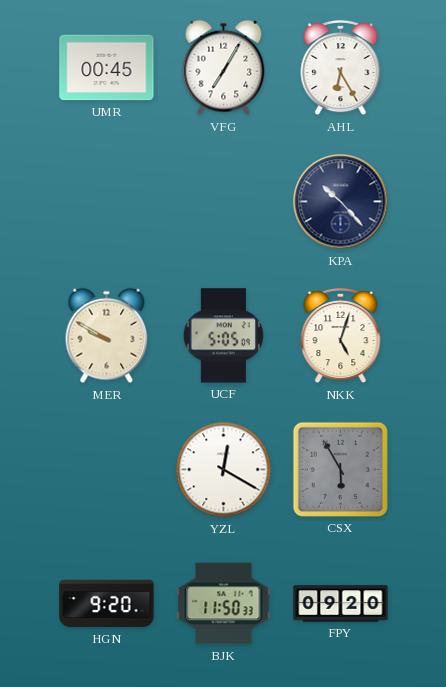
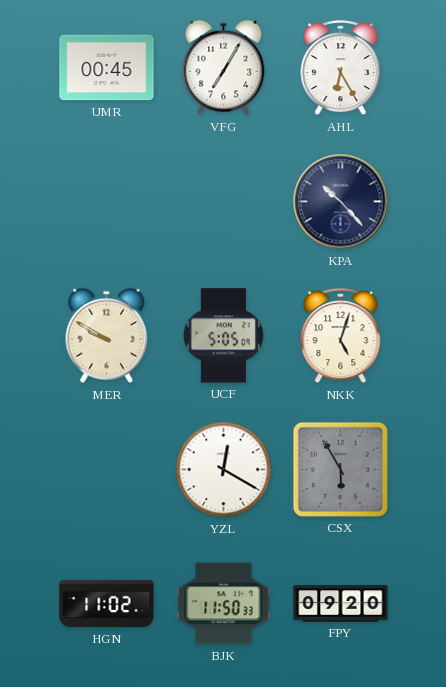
HGN: 9:20 -> 11:02
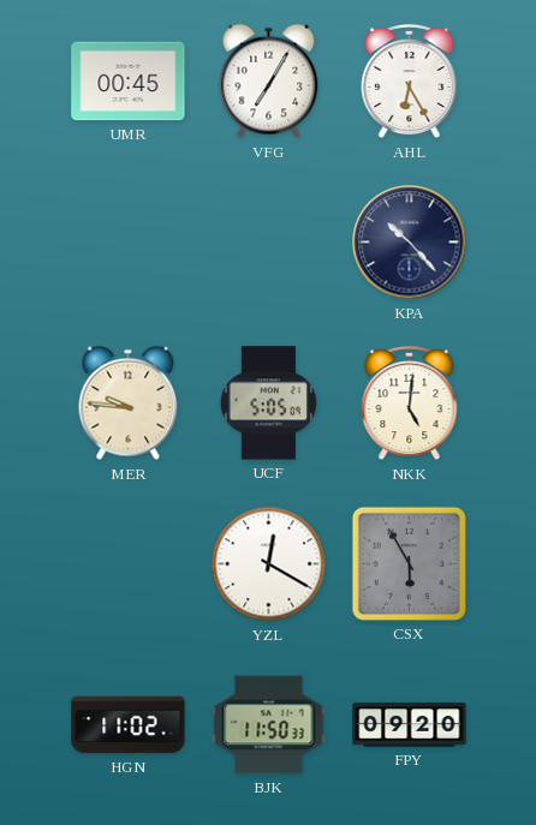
MER: 9:50 -> 9:46
NKK: 5:03 -> 5:01
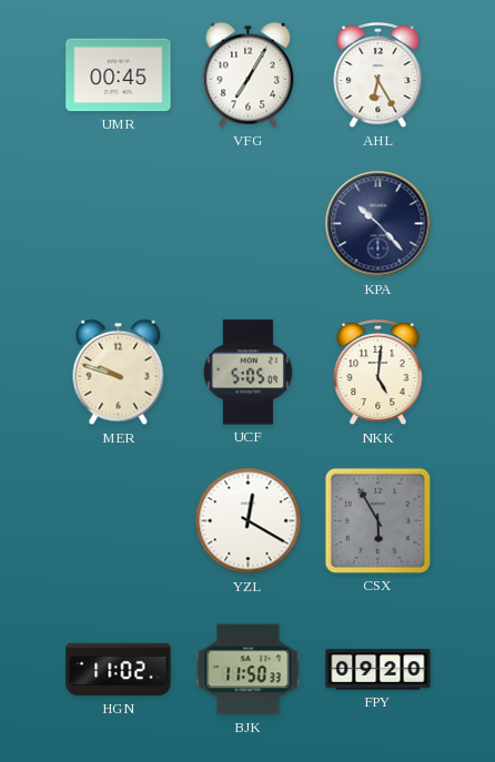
MER: 9:46 -> 9:48
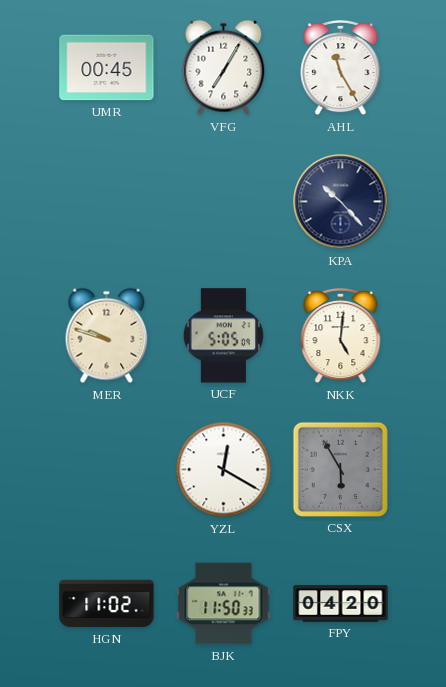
AHL: 6:25 -> 11:25
FPY: 09:20 -> 04:20
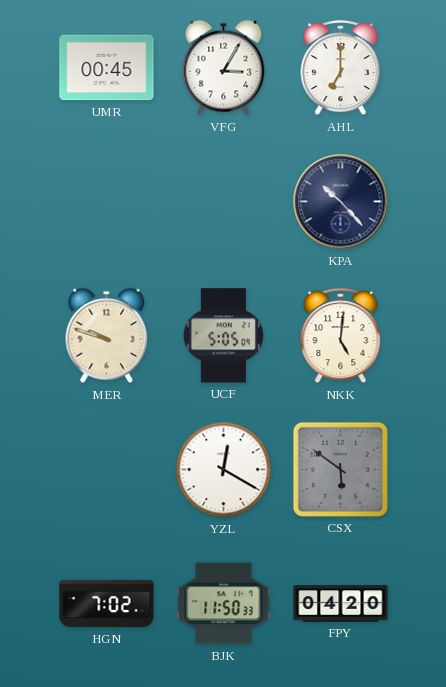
VFG: 7:05 -> 3:05
AHL: 11:25 -> 7:00
CSX: 5:55 -> 5:51
HGN: 11:02 -> 7:02
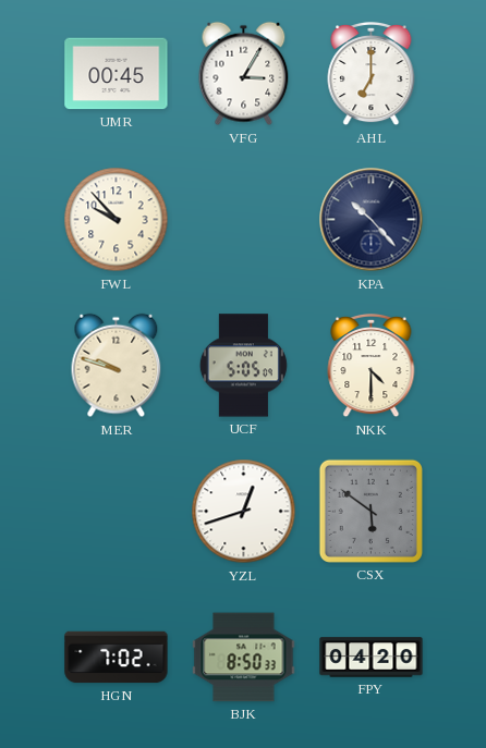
FWL: none -> 9:53
NKK: 5:01 -> 4:30
YZL: 12:20 -> 12:42
BJK: 11:50 -> 8:50
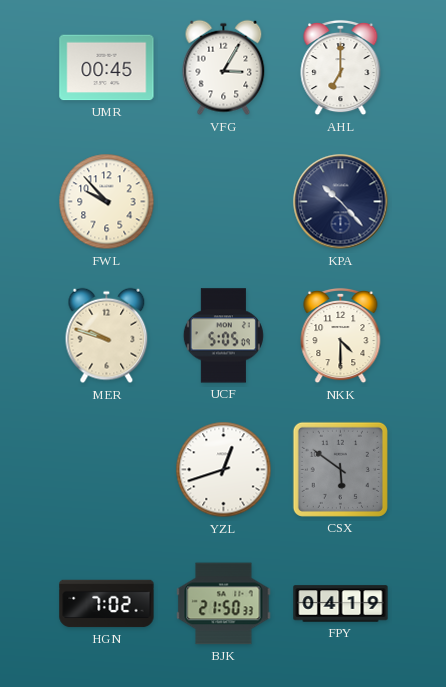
BJK: 8:50 -> 21:50
FPY: 04:20 -> 04:19
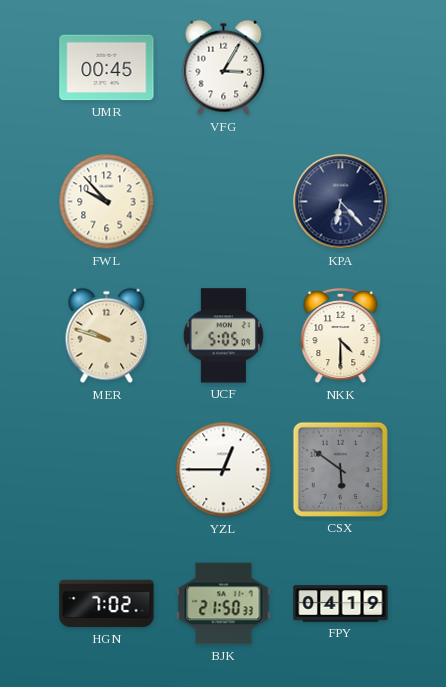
AHL: 7:00 -> none
KPA: 10:23 -> 6:23
YZL: 12:42 -> 12:45
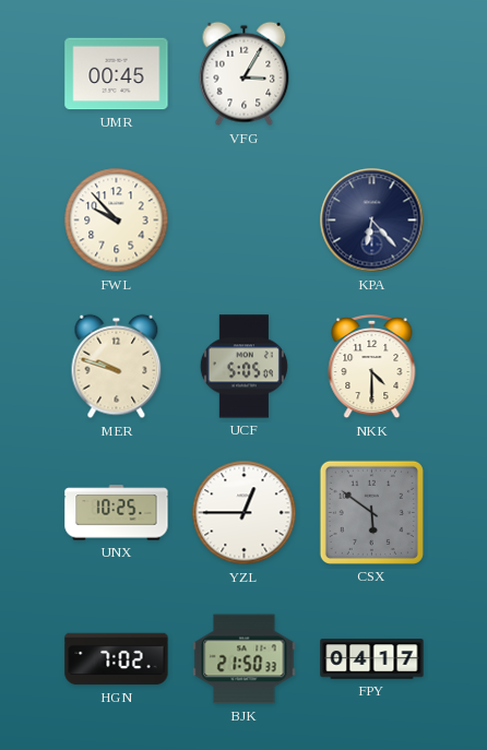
UNX: none -> 10:25
FPY: 04:19 -> 04:17
